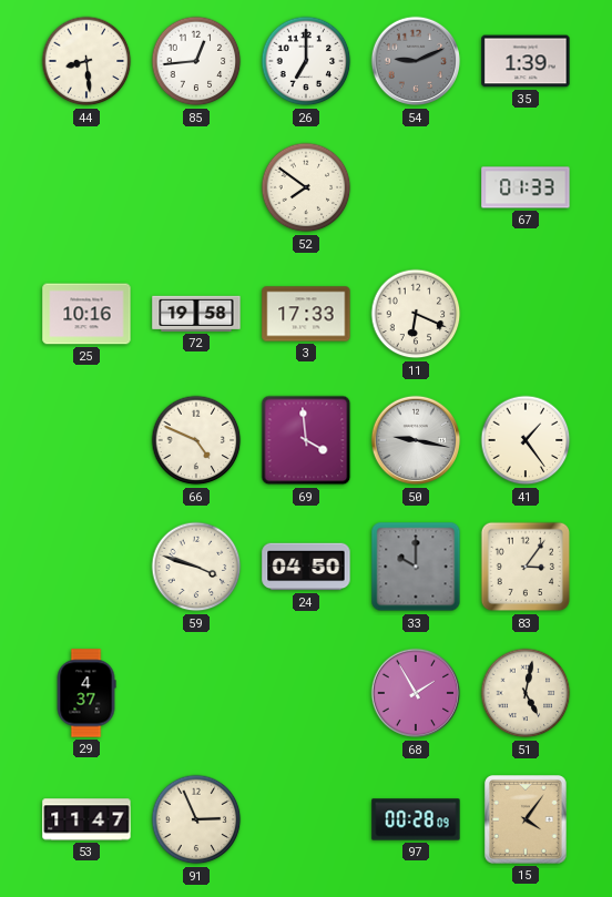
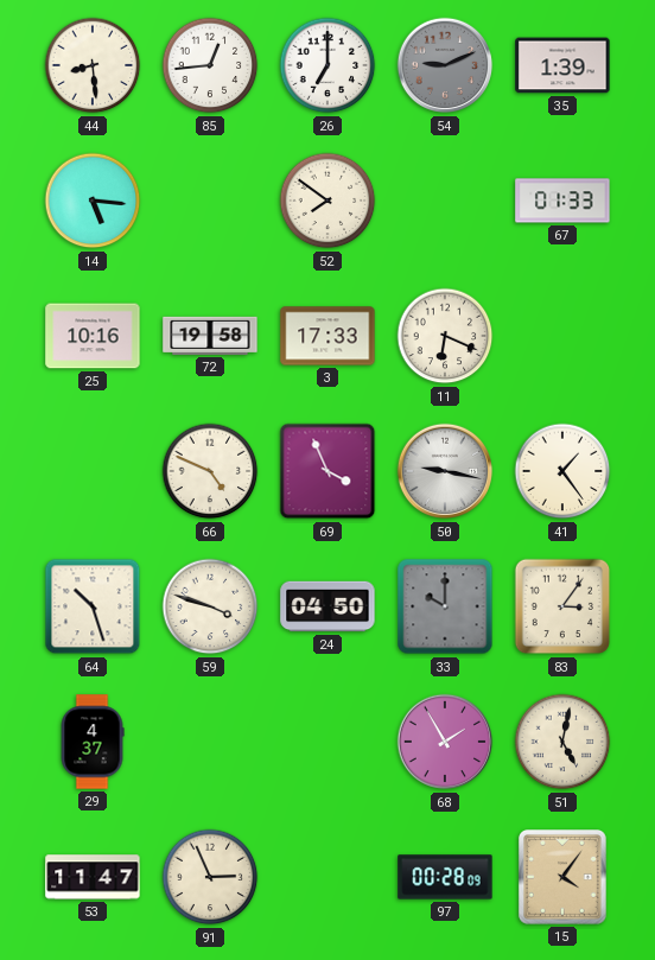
14: none -> 5:16
69: 3:59 -> 3:56
64: none -> 10:27
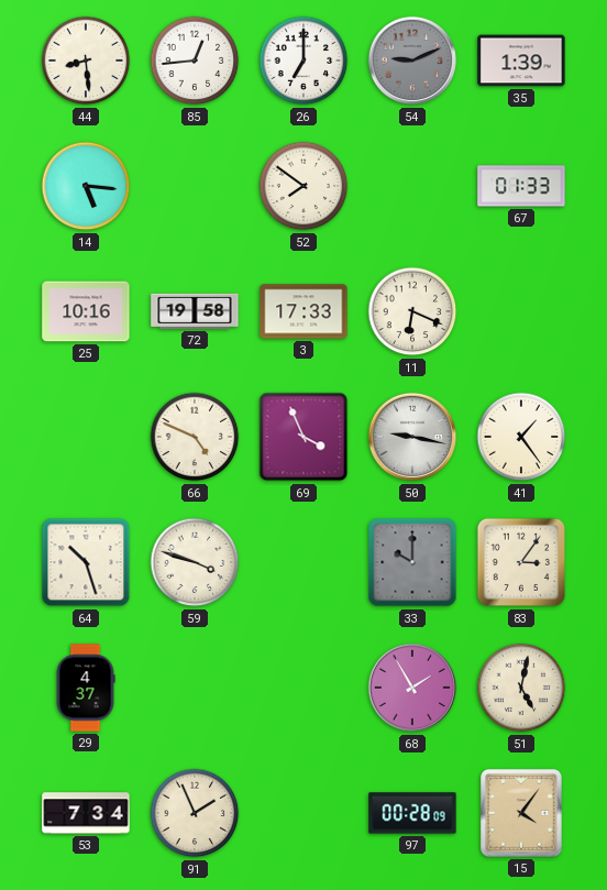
24: 04:50 -> none
53: 11:47 -> 7:34
91: 2:56 -> 1:56
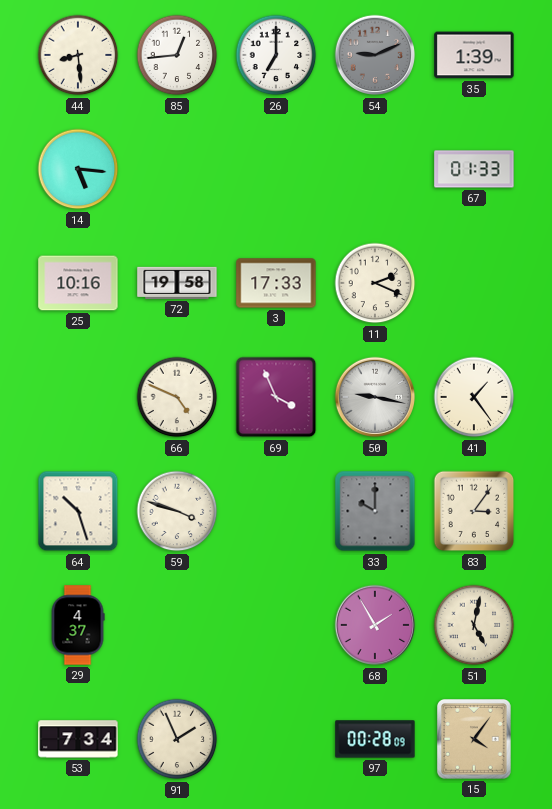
52: 7:51 -> none
11: 6:19 -> 2:19
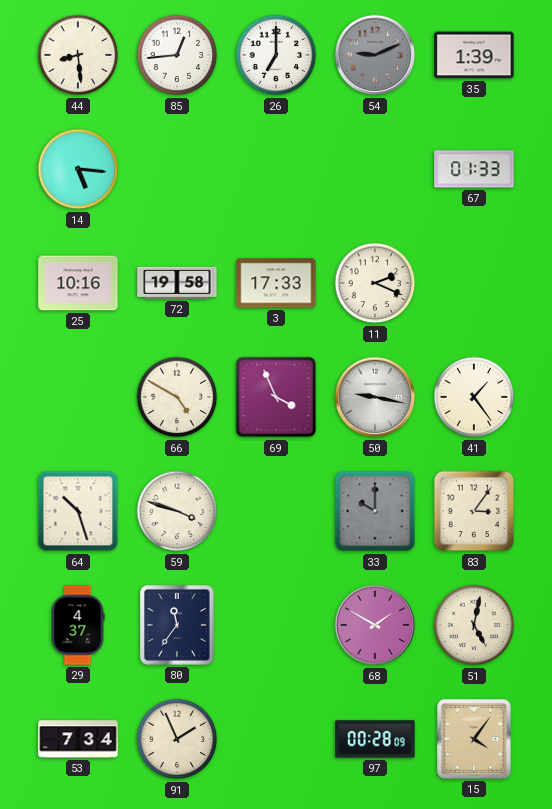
66: 4:49 -> 4:50
80: none -> 11:36
68: 1:55 -> 1:50
